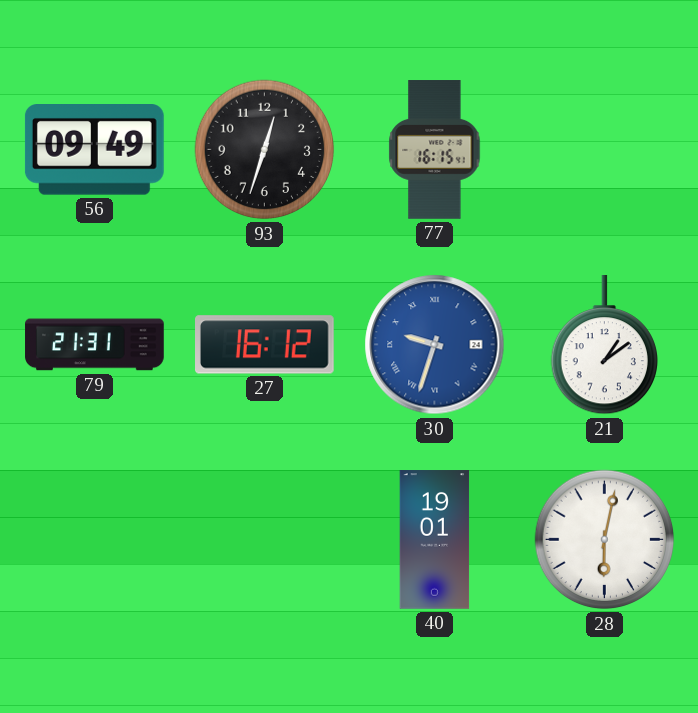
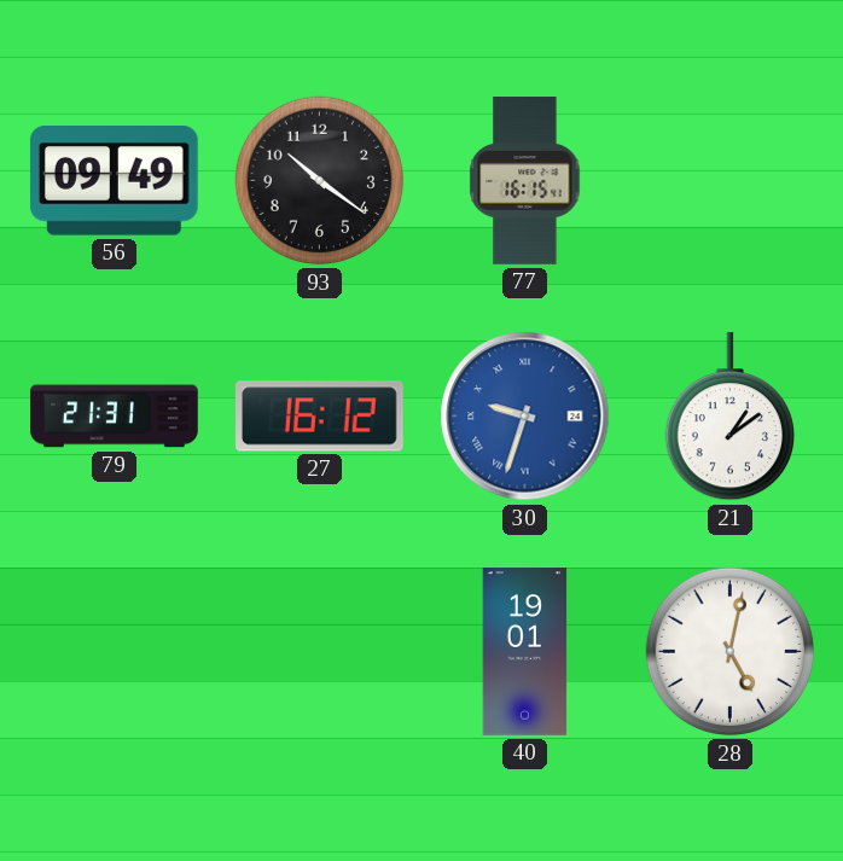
93: 12:33 -> 10:21
28: 6:02 -> 5:02
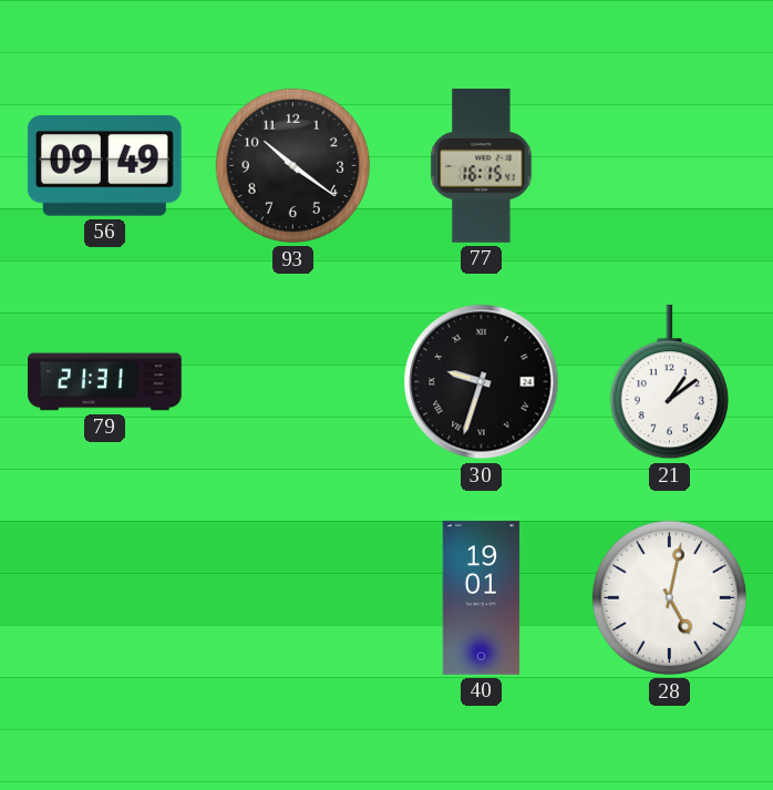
27: 16:12 -> none
30 dial: blue -> black
